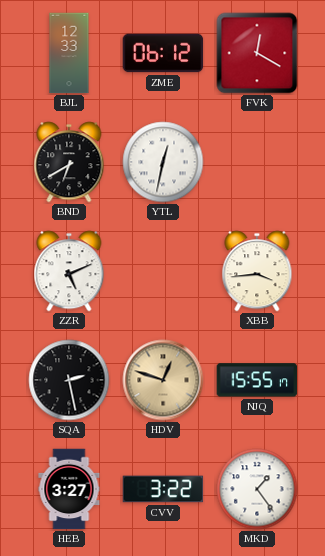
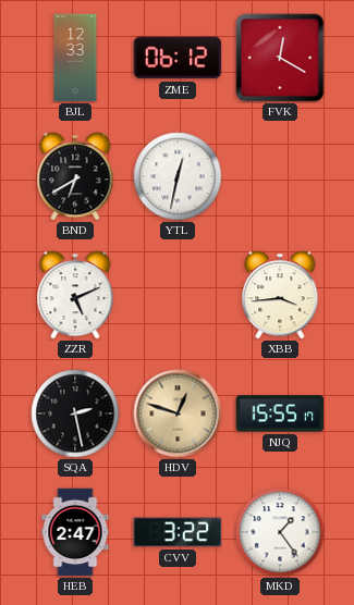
HEB: 3:27 -> 2:47
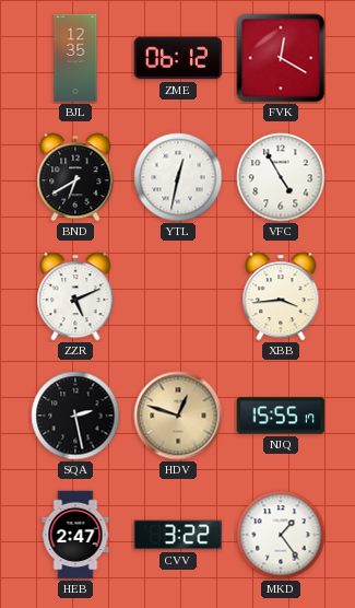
BJL: 12:33 -> 12:35
VFC: none -> 4:55
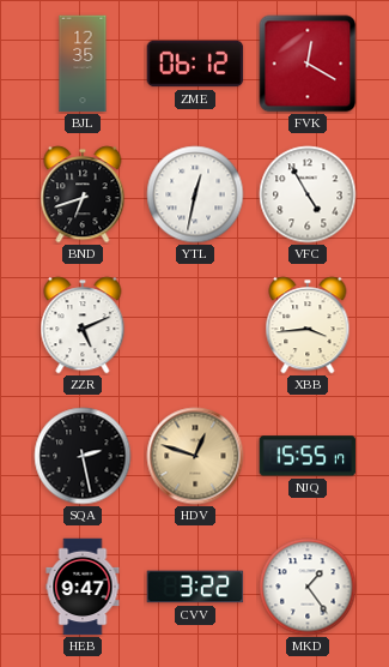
BND: 6:40 -> 6:42
HEB: 2:47 -> 9:47
